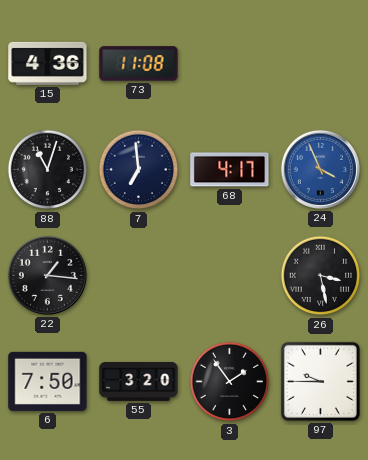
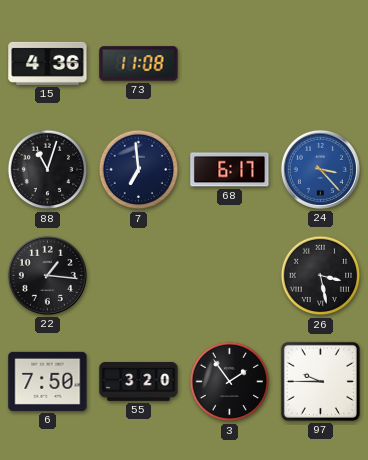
68: 4:17 -> 6:17
24: 3:56 -> 3:23
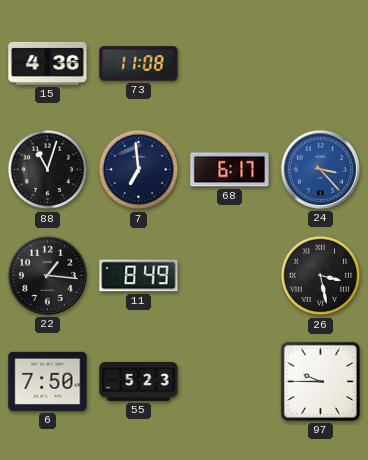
11: none -> 8:49
55: 3:20 -> 5:23
3: 1:54 -> none
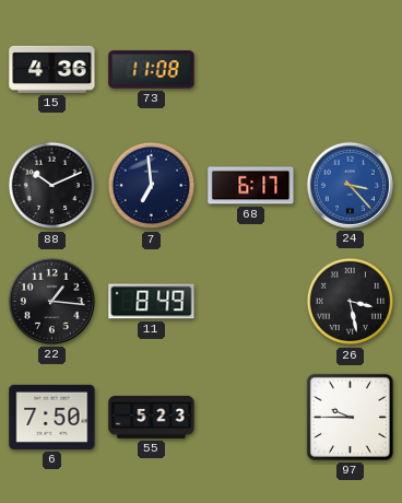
88: 11:03 -> 10:11
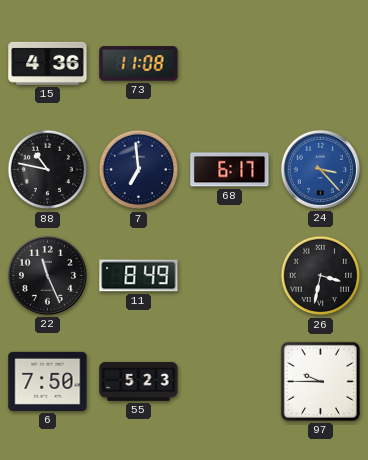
88: 10:11 -> 10:47
22: 1:16 -> 11:26
26: 3:28 -> 3:32
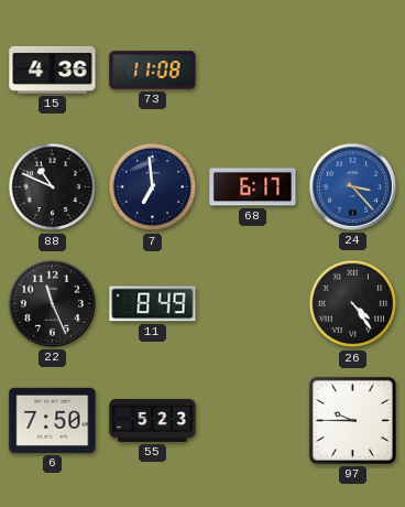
88: 10:47 -> 10:49
26: 3:32 -> 4:24
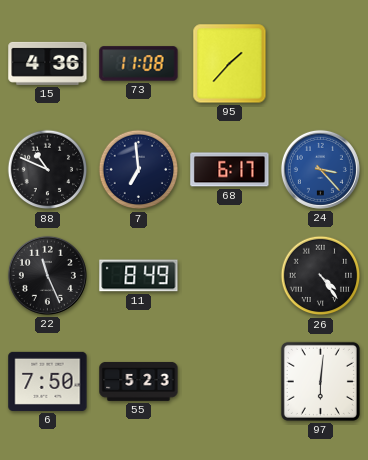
95: none -> 1:37
97: 9:45 -> 6:01
